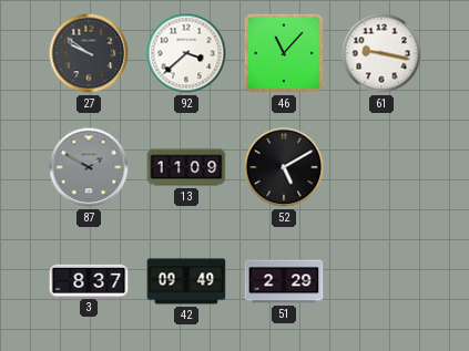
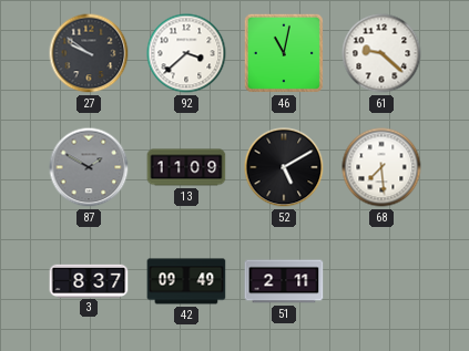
46: 11:07 -> 11:02
61: 9:17 -> 9:22
68: none -> 7:29
51: 2:29 -> 2:11
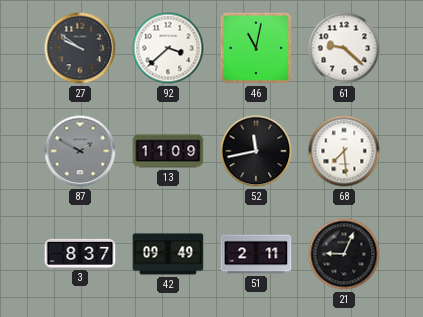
52: 5:10 -> 11:43
21: none -> 9:04
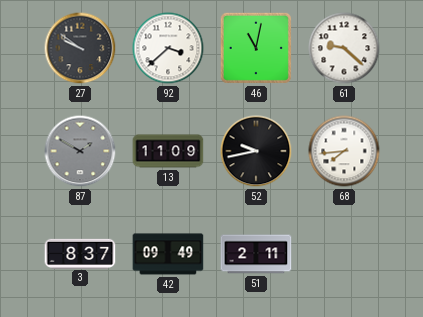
52: 11:43 -> 9:43
68: 7:29 -> 7:44
21: 9:04 -> none
